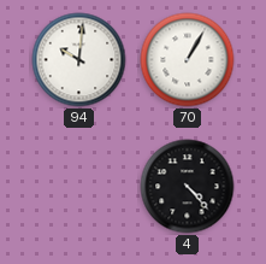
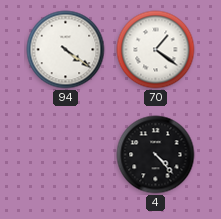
94: 10:01 -> 4:21
70: 1:05 -> 1:21
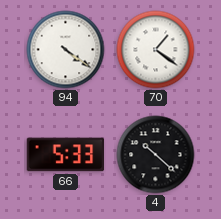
66: none -> 5:33
4: 4:23 -> 10:22
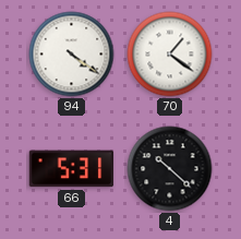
66: 5:33 -> 5:31
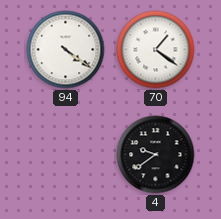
66: 5:31 -> none
4: 10:22 -> 9:39
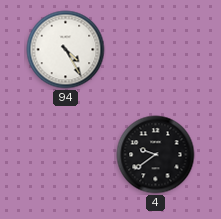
94: 4:21 -> 4:25
70: 1:21 -> none
